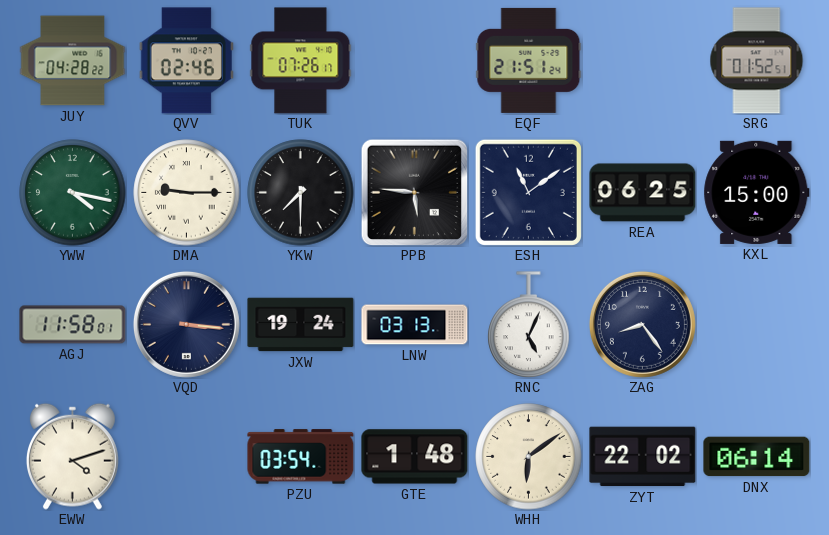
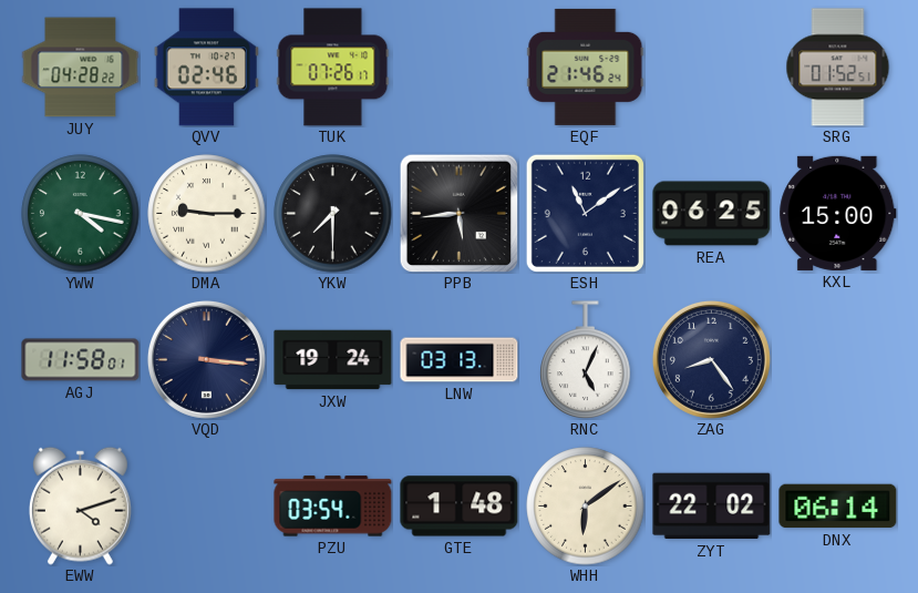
EQF: 21:51 -> 21:46
PPB: 5:46 -> 5:44
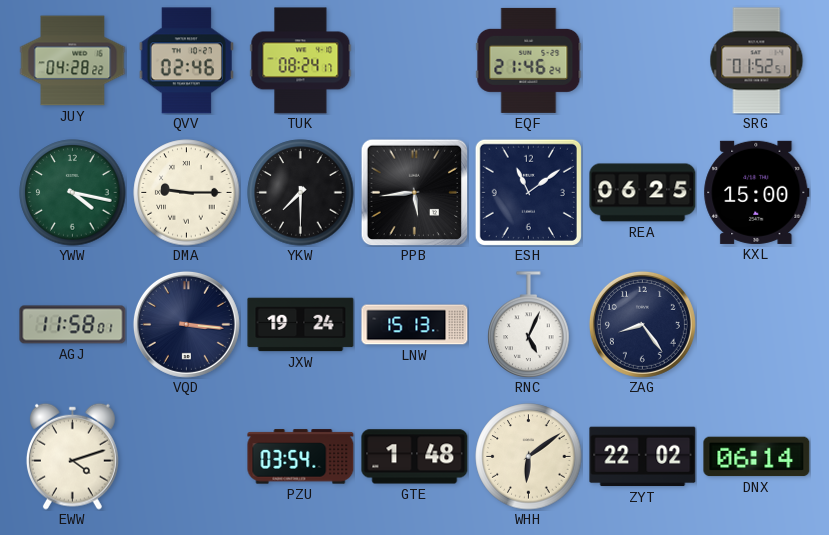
TUK: 07:26 -> 08:24
LNW: 03:13 -> 15:13
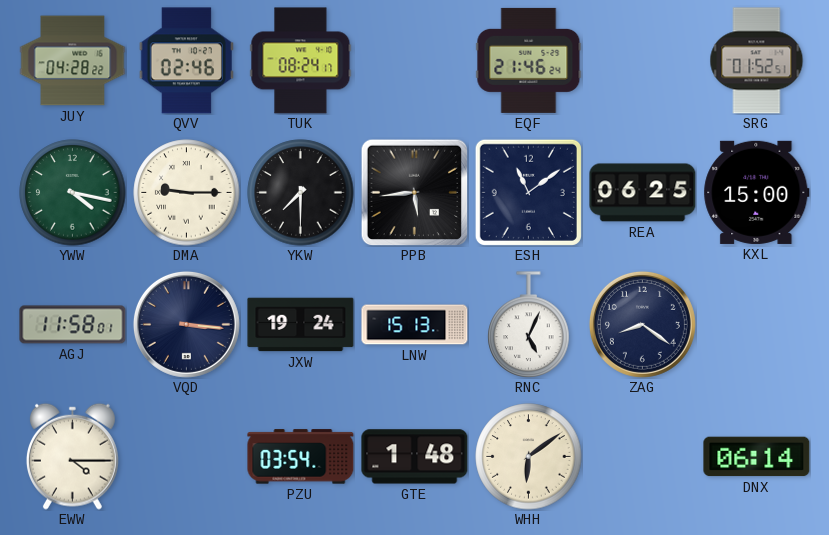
ZAG: 8:24 -> 8:21
EWW: 4:12 -> 4:15
ZYT: 22:02 -> none
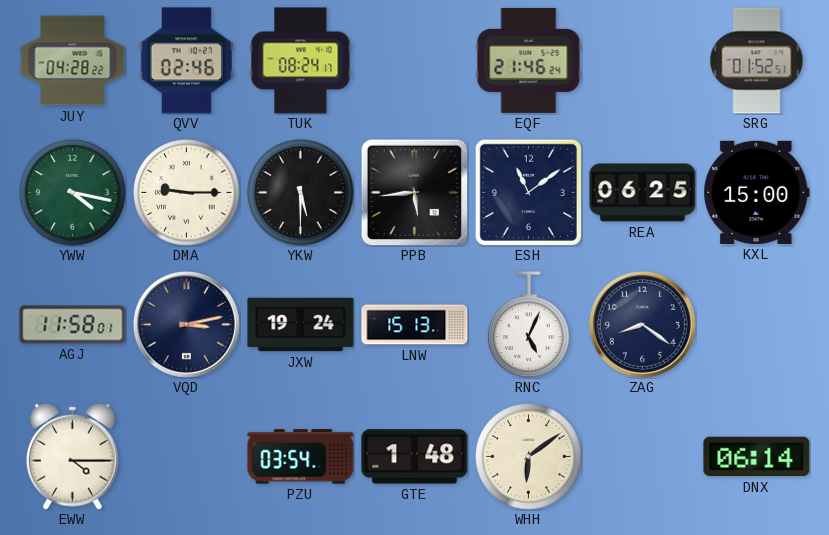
YKW: 7:30 -> 5:30
VQD: 3:16 -> 3:13
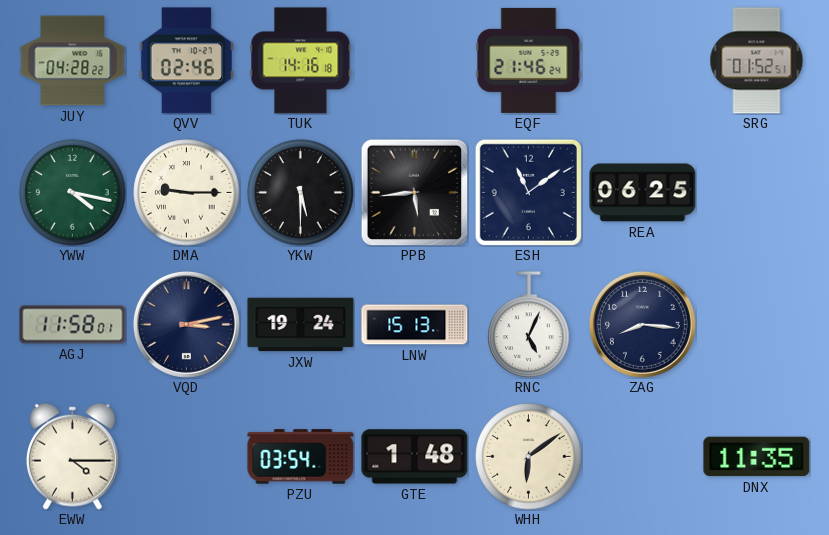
TUK: 08:24 -> 14:16
KXL: 15:00 -> none
ZAG: 8:21 -> 8:16
DNX: 06:14 -> 11:35
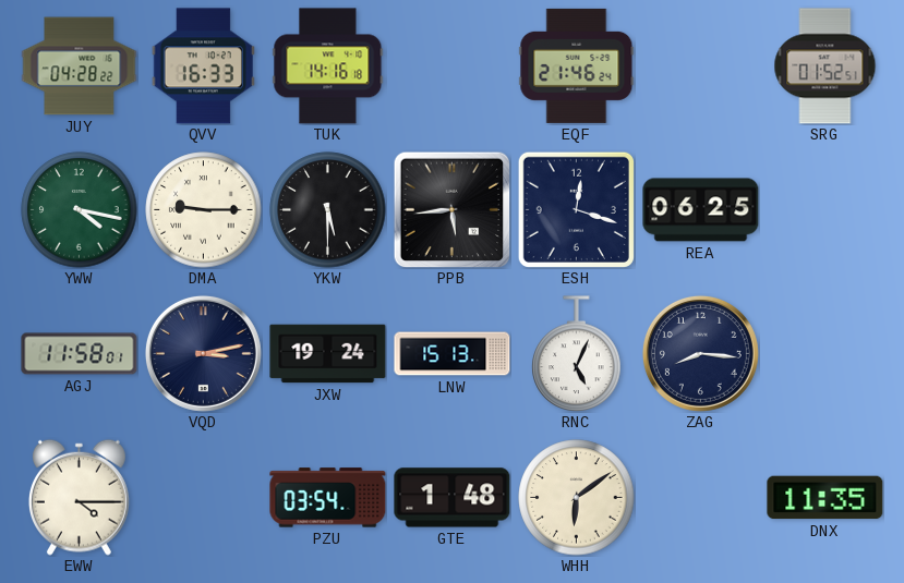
QVV: 02:46 -> 16:33
ESH: 11:09 -> 12:18
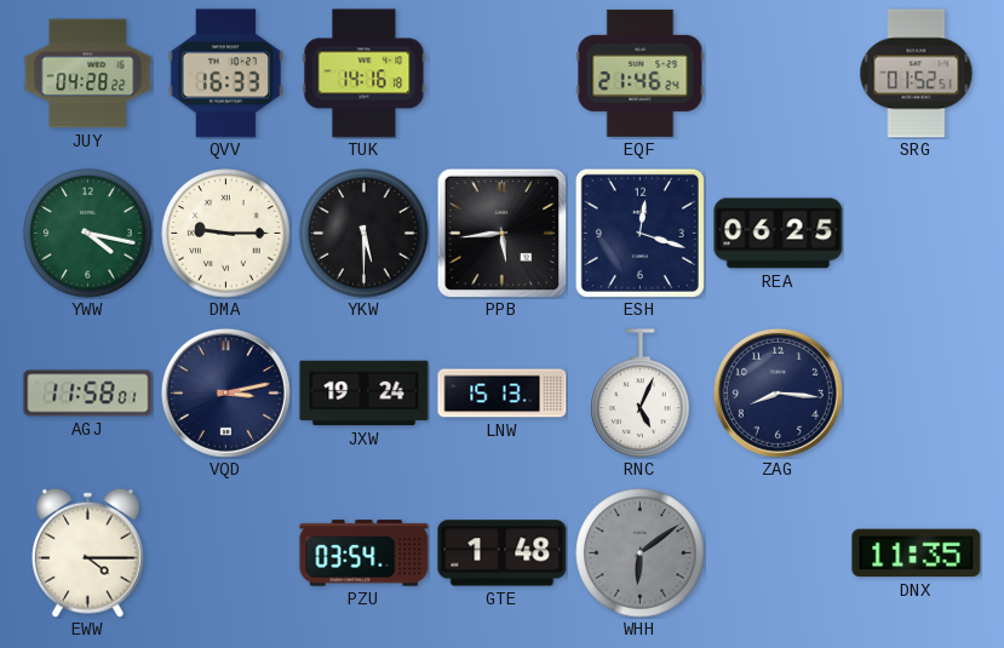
WHH dial: cream -> grey
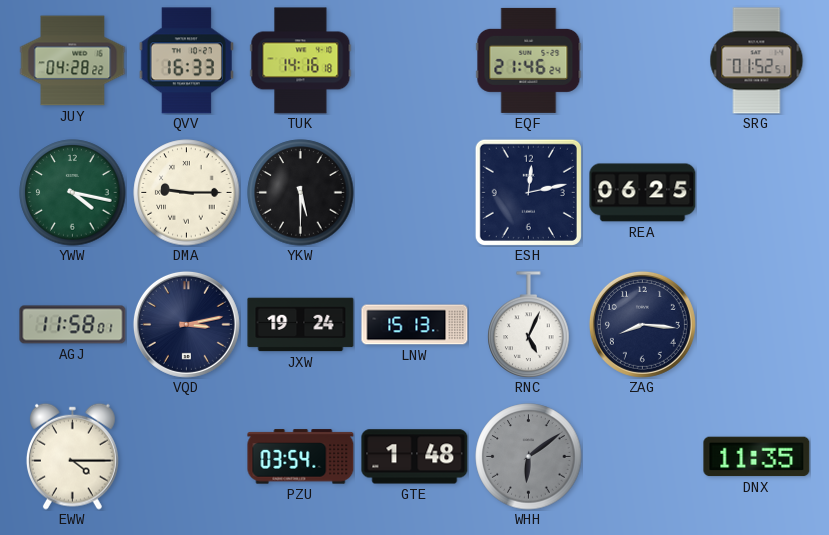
PPB: 5:44 -> none
ESH: 12:18 -> 12:13
